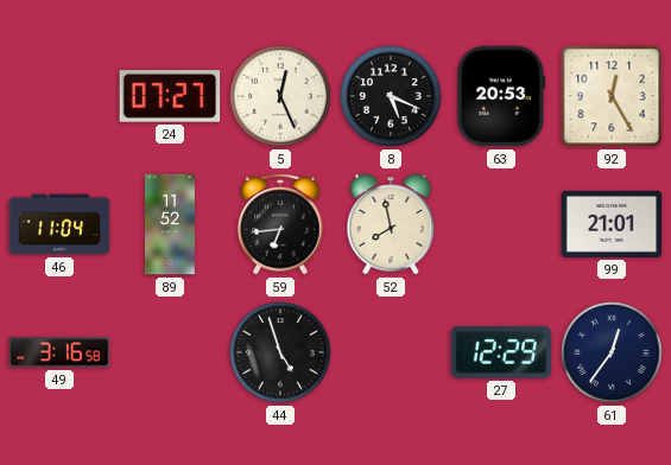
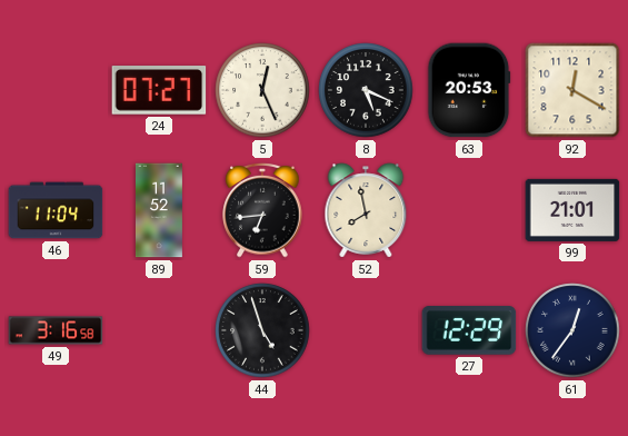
92: 12:25 -> 12:20
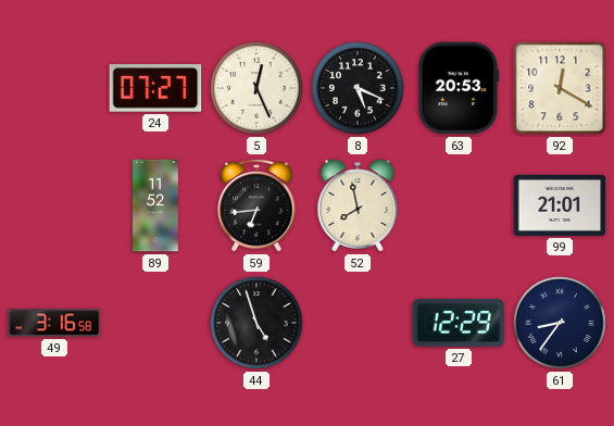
46: 11:04 -> none
61: 12:36 -> 8:36
